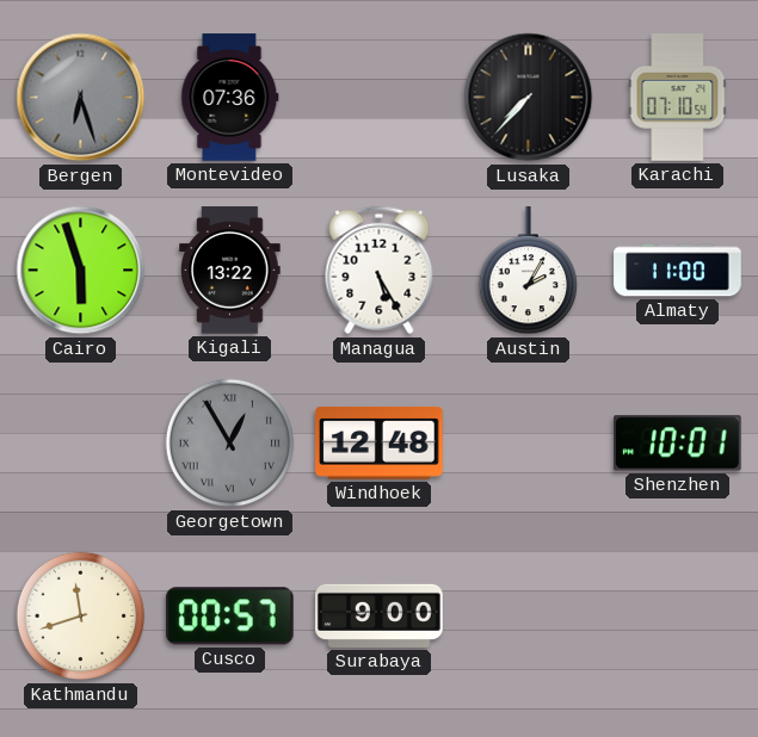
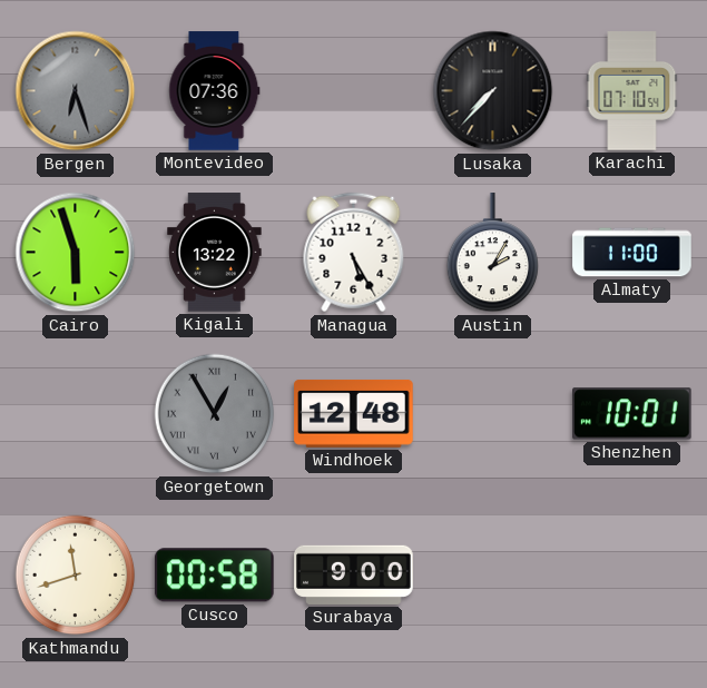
Cusco: 00:57 -> 00:58
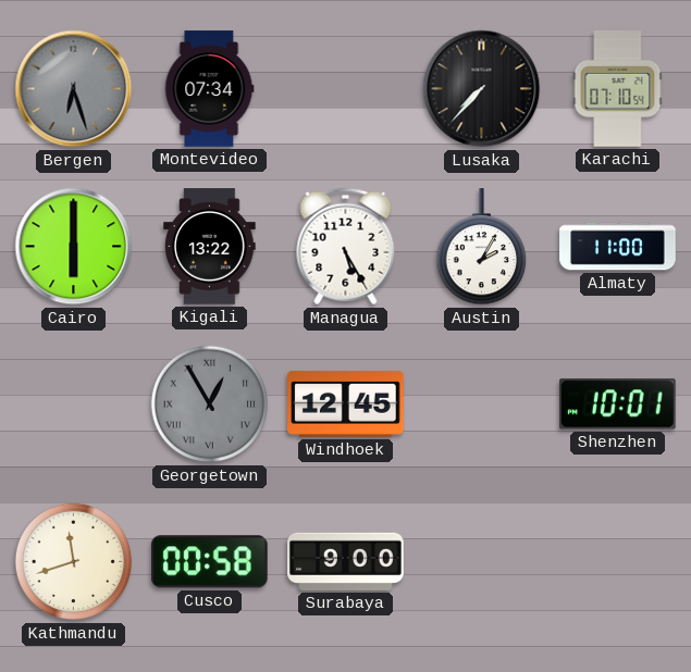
Montevideo: 07:36 -> 07:34
Cairo: 5:57 -> 6:00
Windhoek: 12:48 -> 12:45
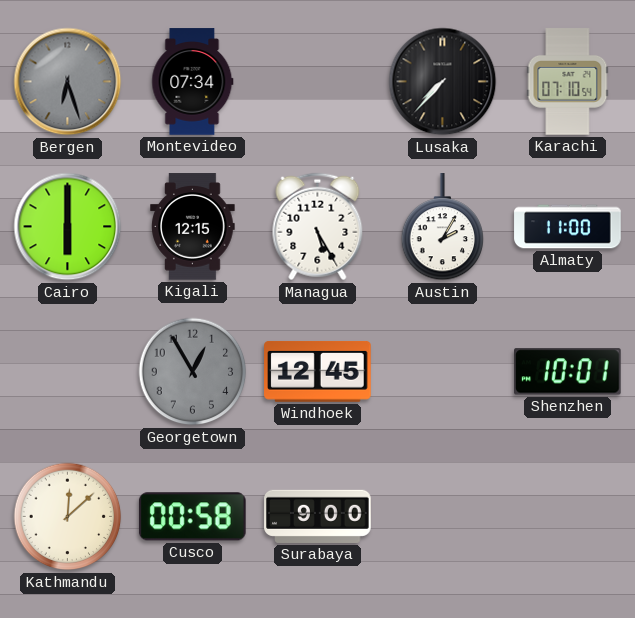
Kigali: 13:22 -> 12:15
Georgetown numerals: Roman -> Arabic
Kathmandu: 11:42 -> 12:08
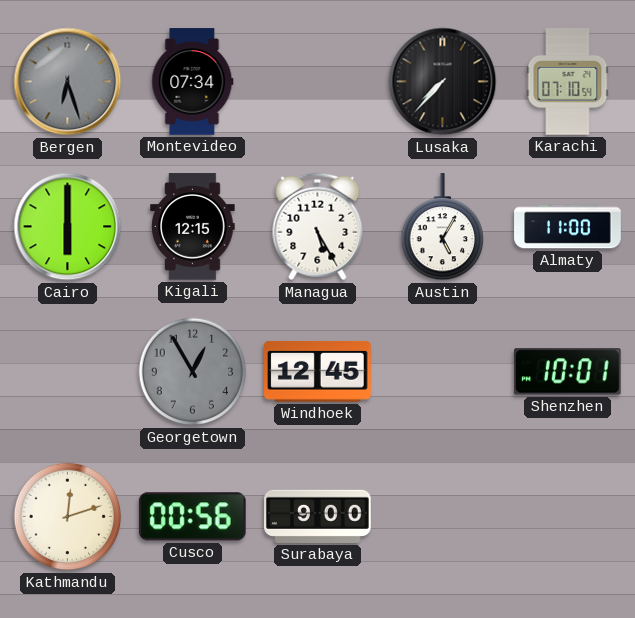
Austin: 2:05 -> 5:05
Kathmandu: 12:08 -> 12:12
Cusco: 00:58 -> 00:56
